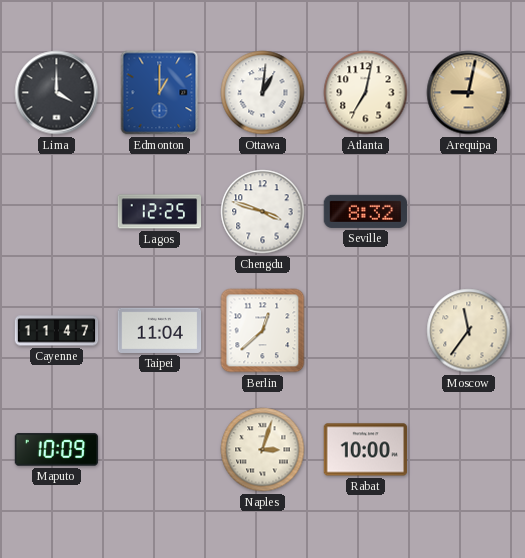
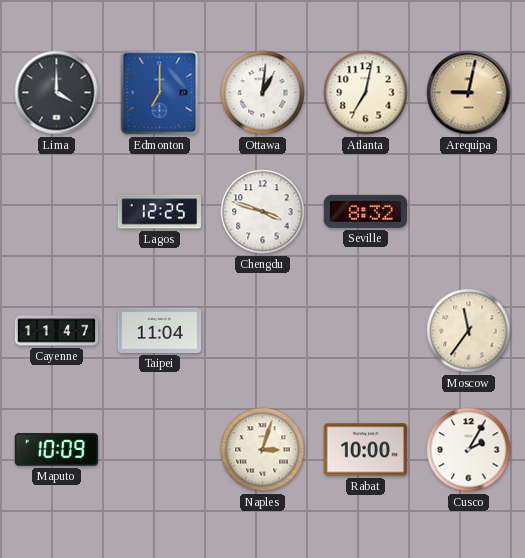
Edmonton: 1:00 -> 7:00
Berlin: 12:38 -> none
Cusco: none -> 2:05
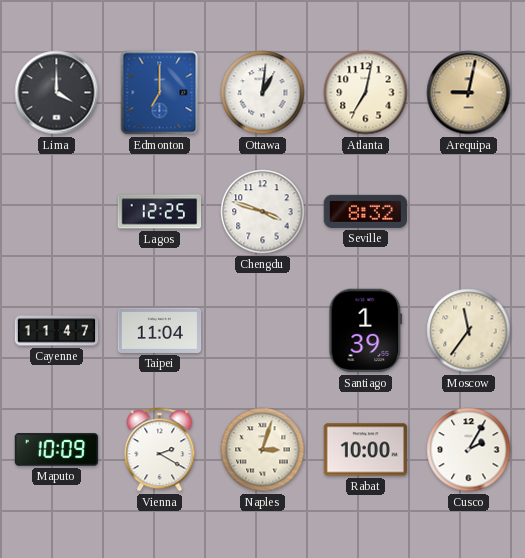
Santiago: none -> 1:39
Vienna: none -> 2:20
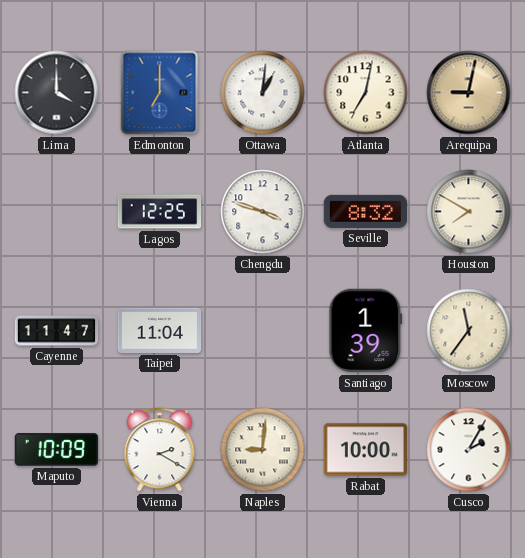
Houston: none -> 7:50
Naples: 3:03 -> 9:01
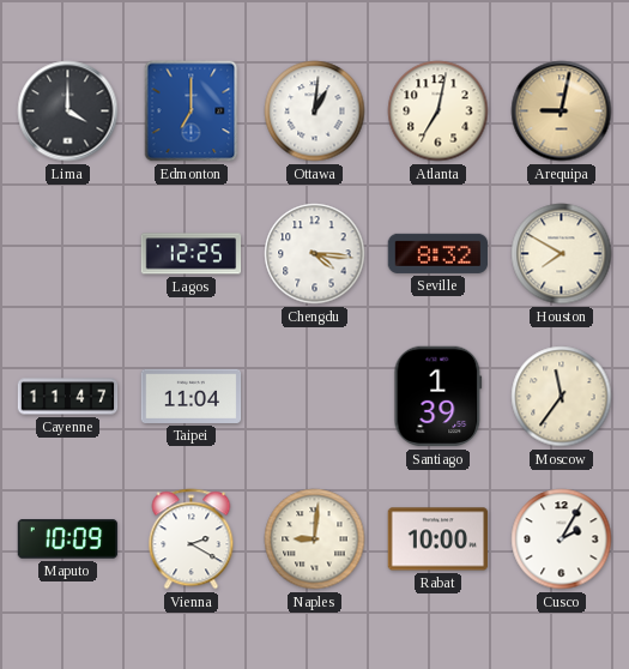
Chengdu: 3:48 -> 4:16
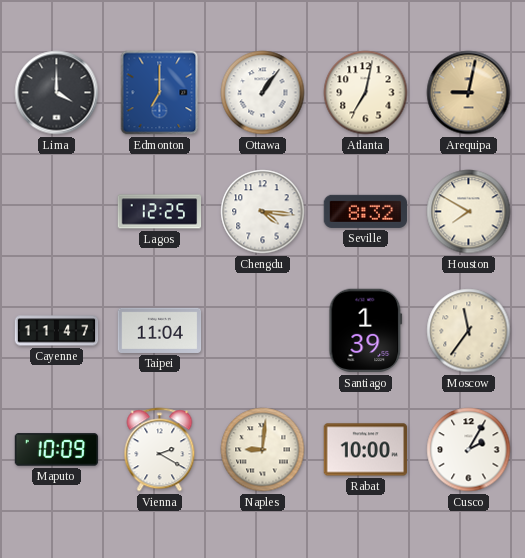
Ottawa: 1:01 -> 1:06
